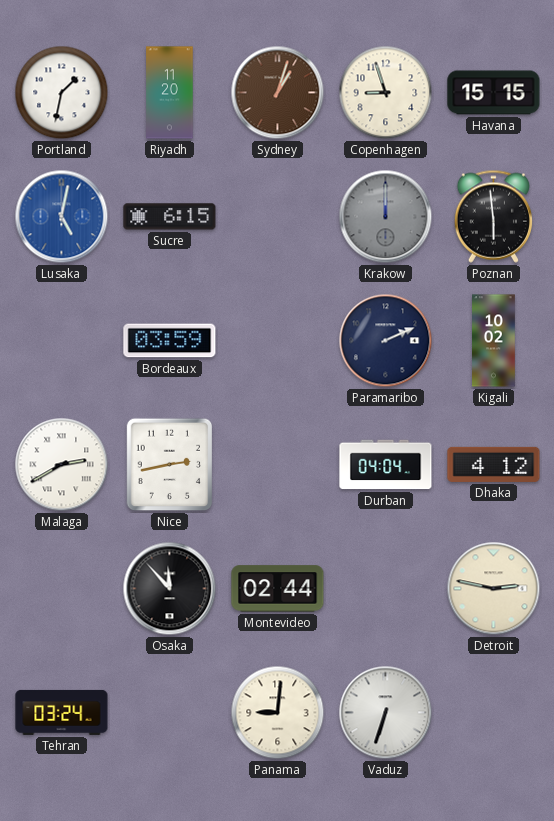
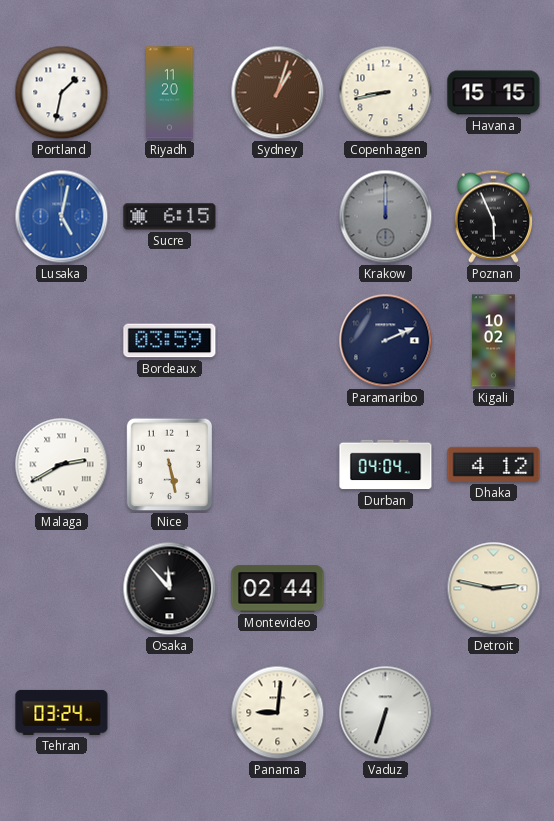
Copenhagen: 8:57 -> 8:43
Poznan: 5:59 -> 5:56
Nice: 2:43 -> 5:28
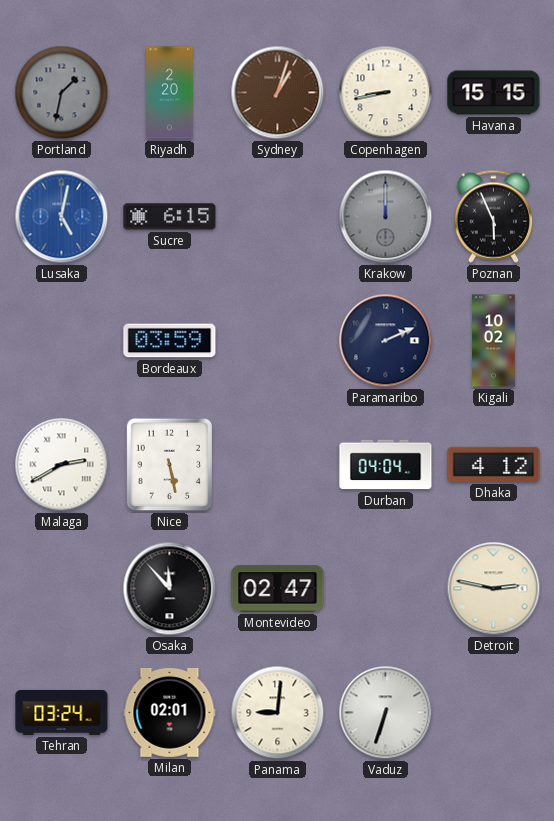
Portland dial: white -> grey
Riyadh: 11:20 -> 2:20
Montevideo: 02:44 -> 02:47
Milan: none -> 02:01
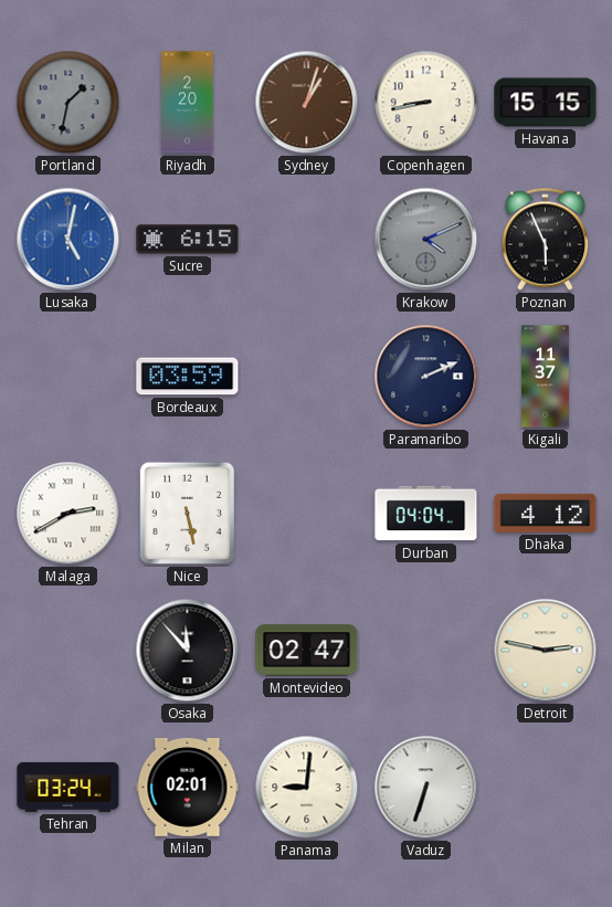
Krakow: 12:00 -> 4:11
Kigali: 10:02 -> 11:37
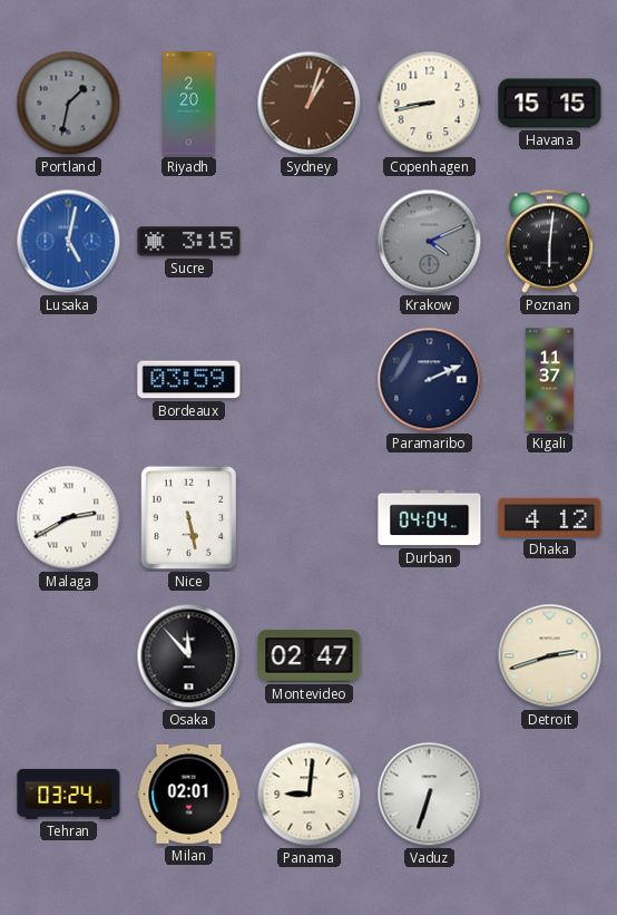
Sucre: 6:15 -> 3:15
Poznan: 5:56 -> 6:01
Detroit: 2:47 -> 2:42
